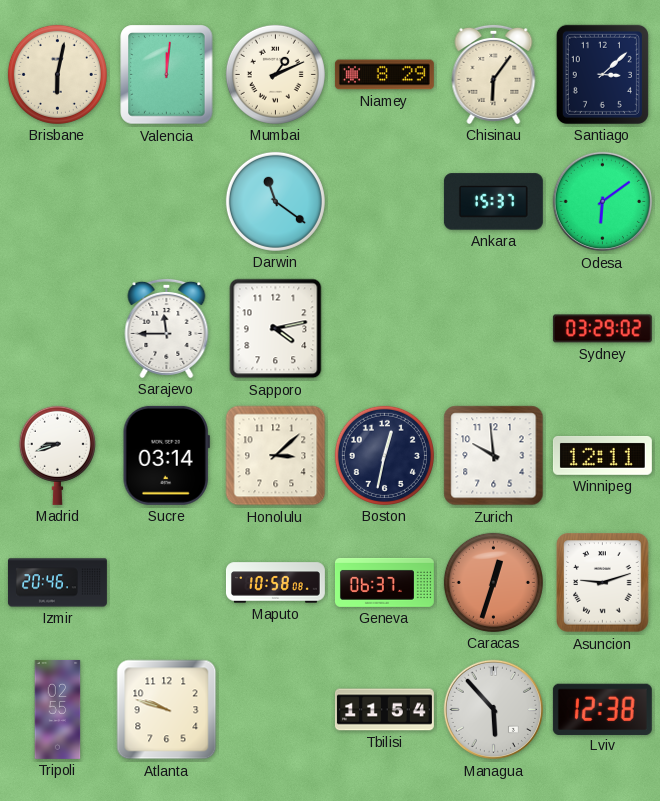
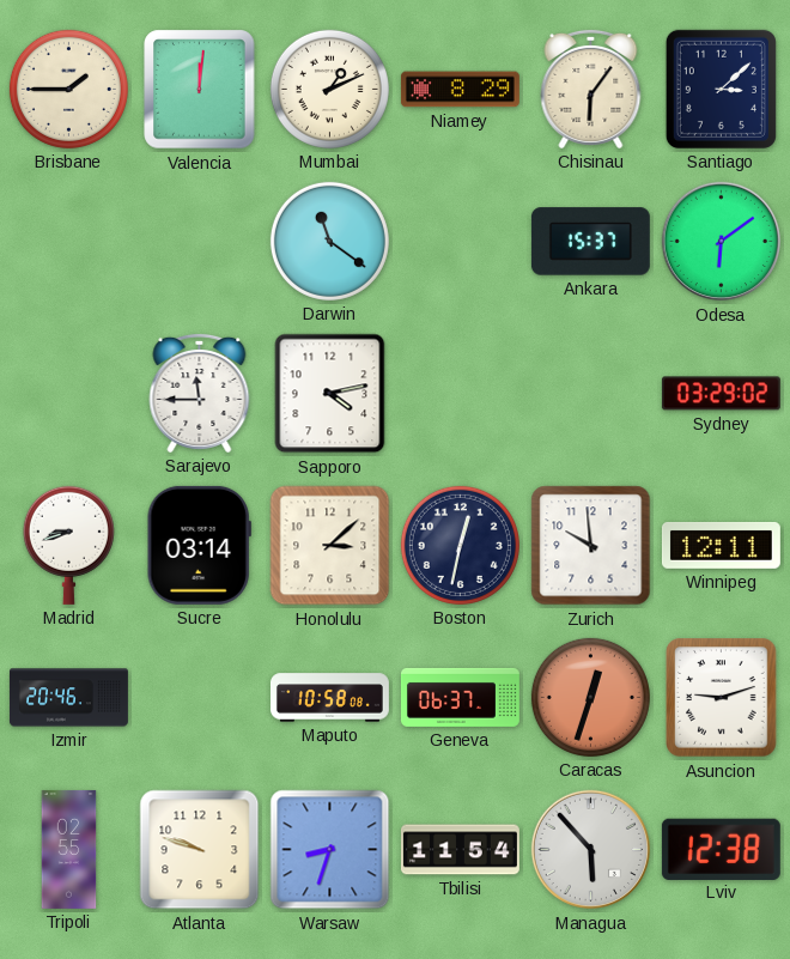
Brisbane: 6:02 -> 1:45
Warsaw: none -> 8:33
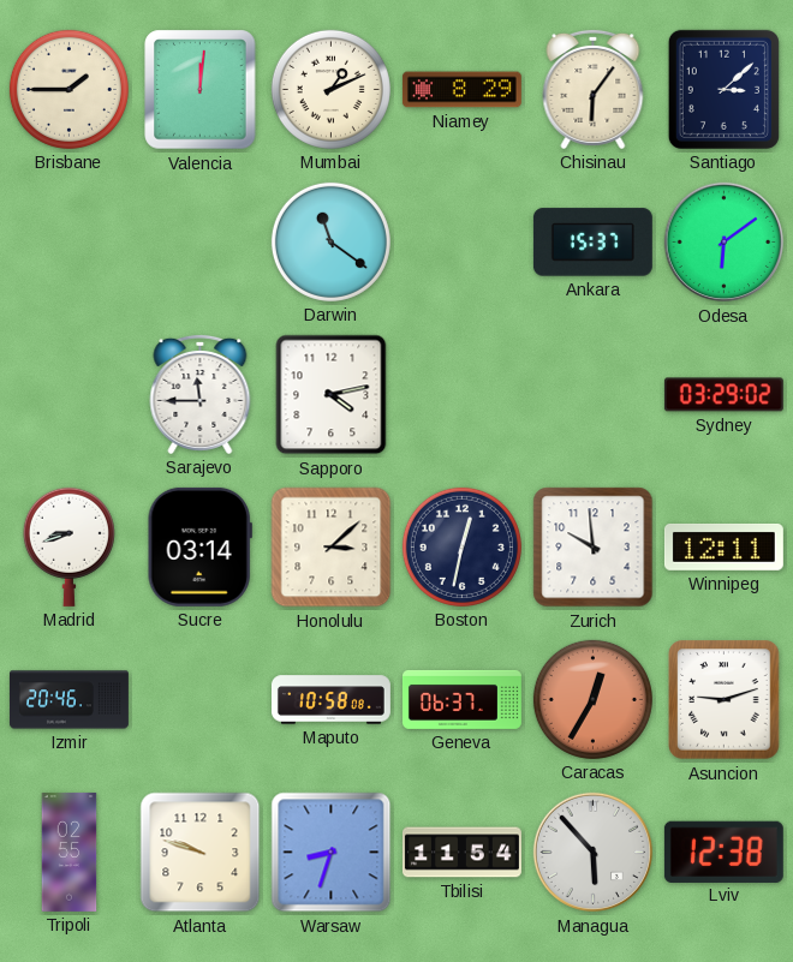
Caracas: 12:33 -> 12:35
